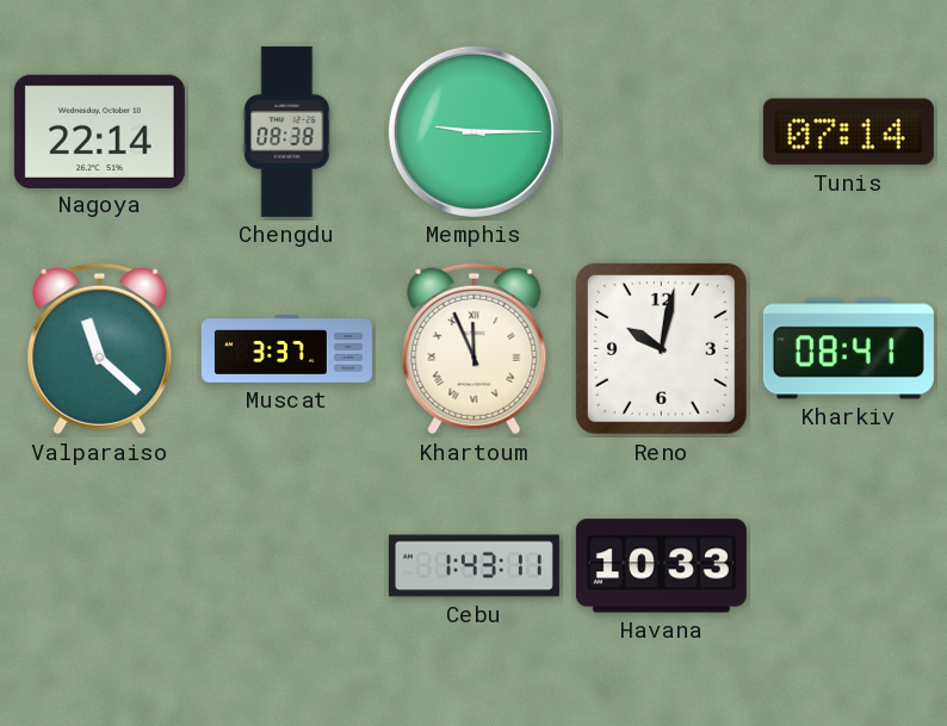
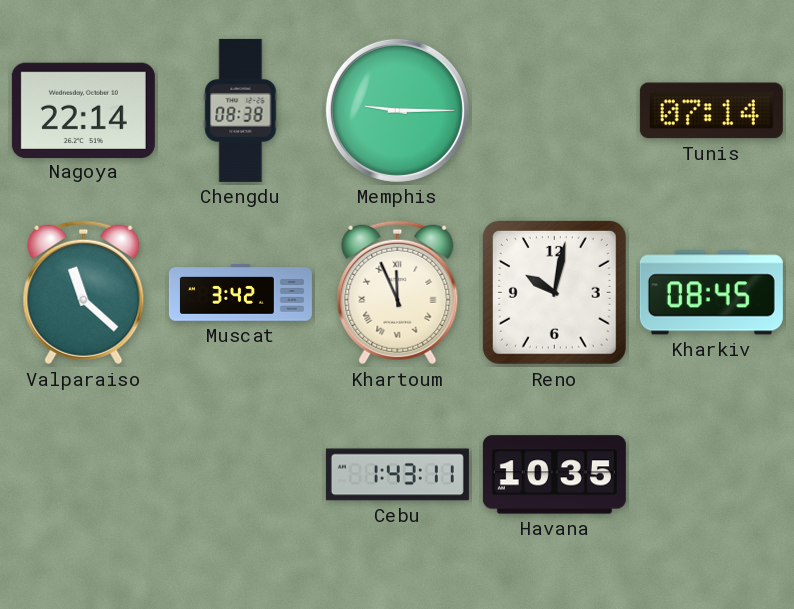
Muscat: 3:37 -> 3:42
Kharkiv: 08:41 -> 08:45
Havana: 10:33 -> 10:35
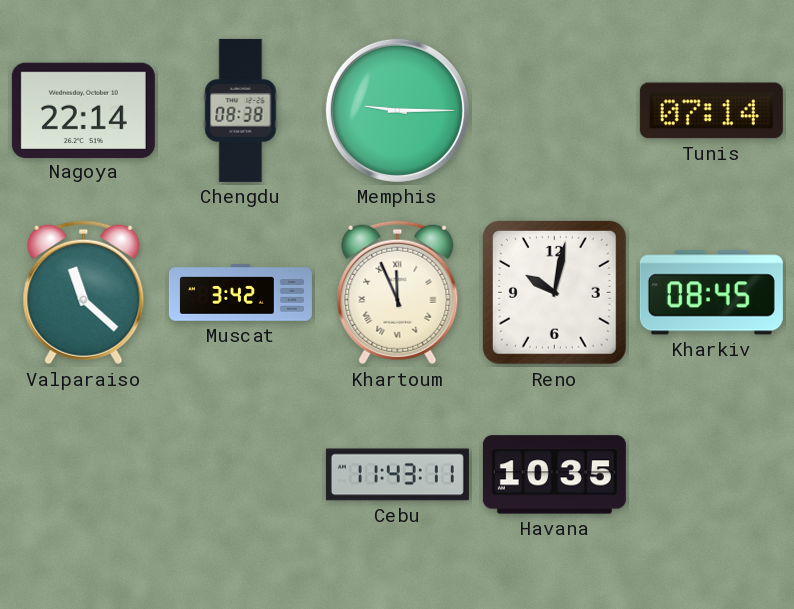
Cebu: 1:43 -> 11:43
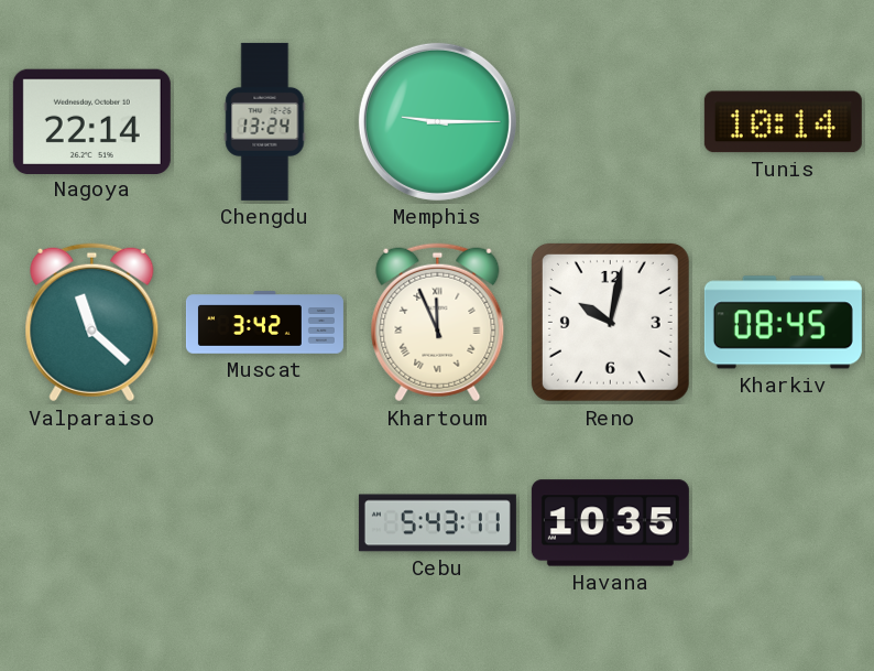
Chengdu: 08:38 -> 13:24
Tunis: 07:14 -> 10:14
Cebu: 11:43 -> 5:43
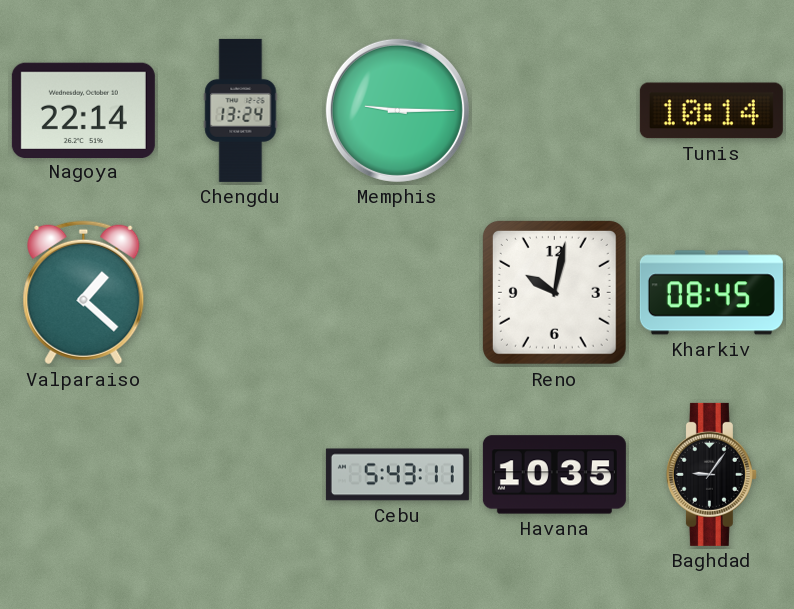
Valparaiso: 11:22 -> 1:22
Muscat: 3:42 -> none
Khartoum: 11:56 -> none
Baghdad: none -> 9:06
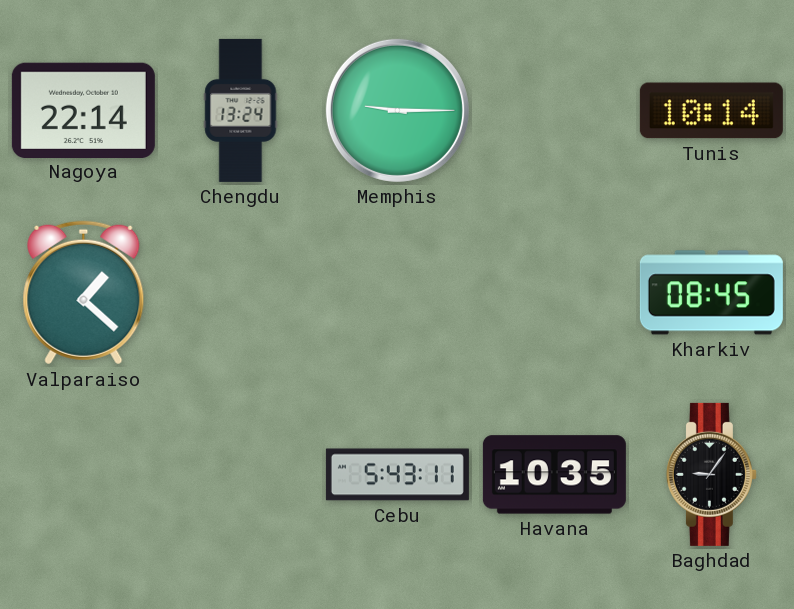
Reno: 10:02 -> none
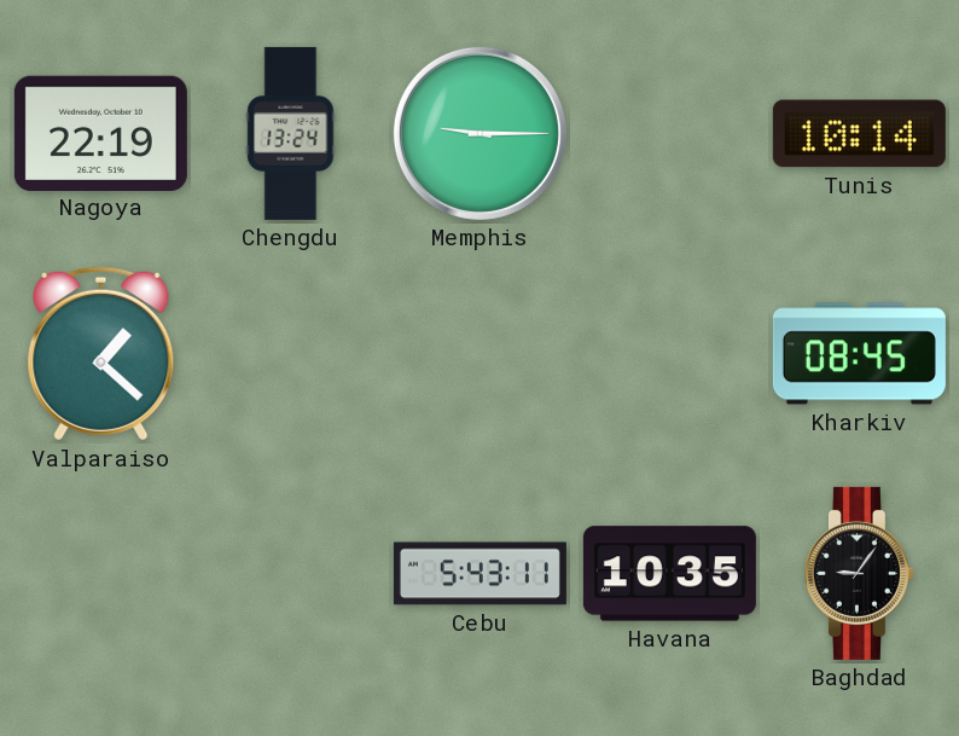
Nagoya: 22:14 -> 22:19
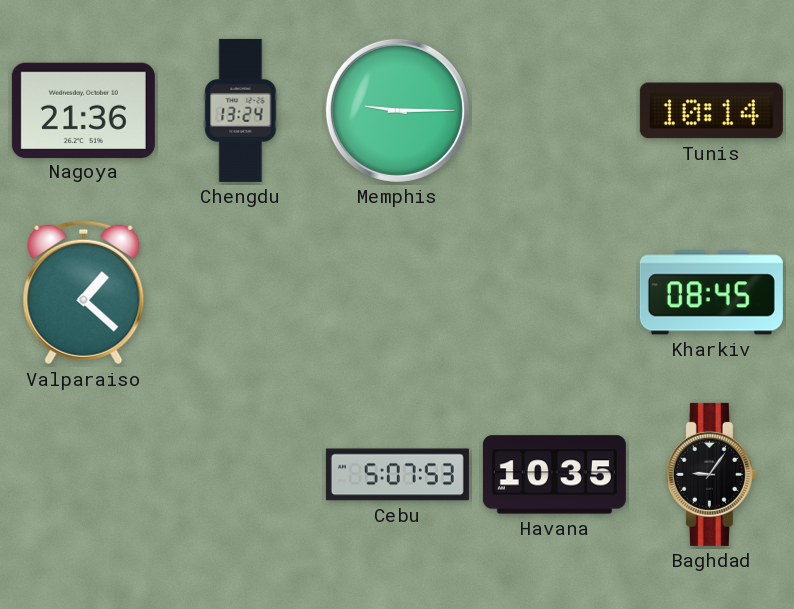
Nagoya: 22:19 -> 21:36
Cebu: 5:43 -> 5:07
